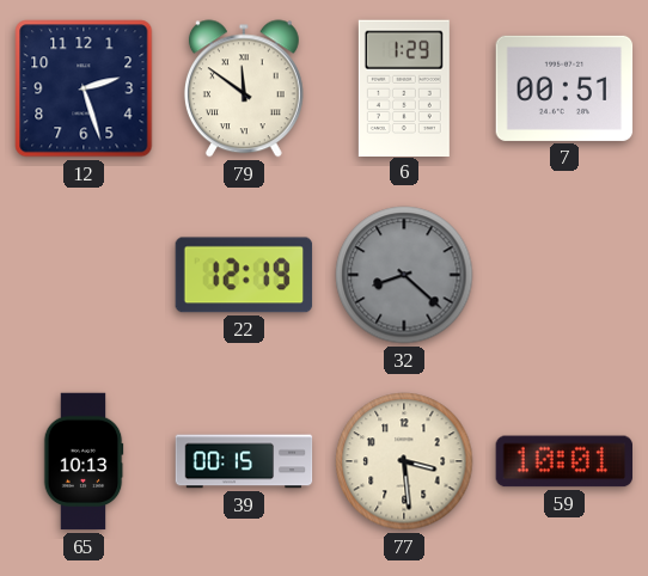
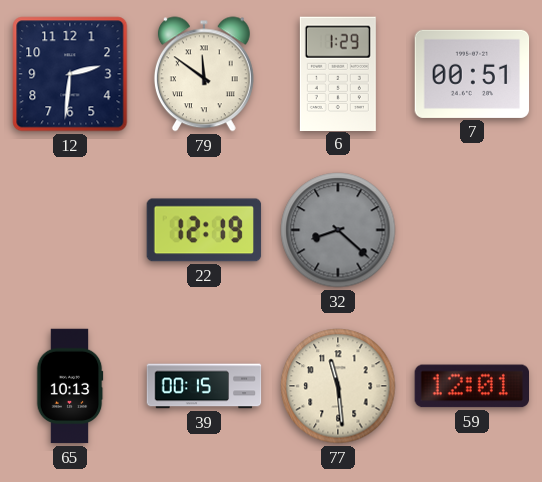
12: 2:27 -> 2:31
77: 3:29 -> 11:29
59: 10:01 -> 12:01
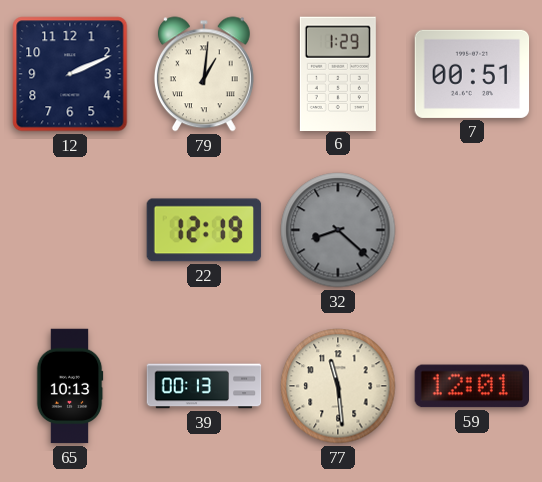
12: 2:31 -> 2:11
79: 11:51 -> 1:01
39: 00:15 -> 00:13
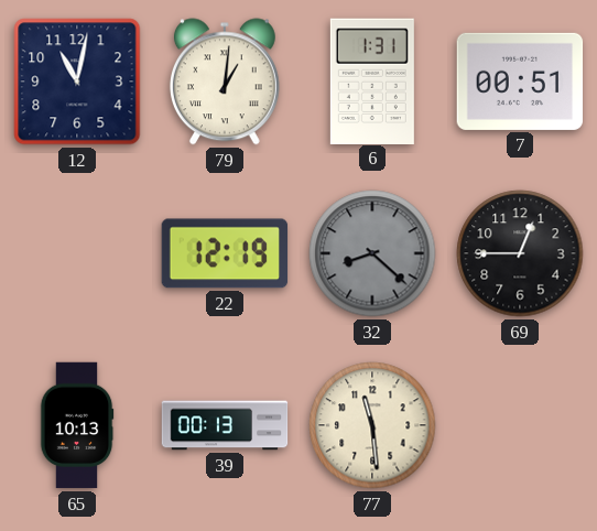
12: 2:11 -> 11:02
6: 1:29 -> 1:31
69: none -> 12:45
59: 12:01 -> none
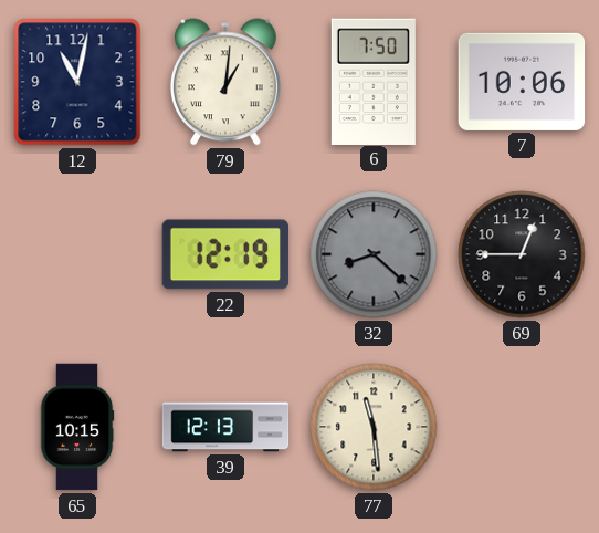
6: 1:31 -> 7:50
7: 00:51 -> 10:06
65: 10:13 -> 10:15
39: 00:13 -> 12:13
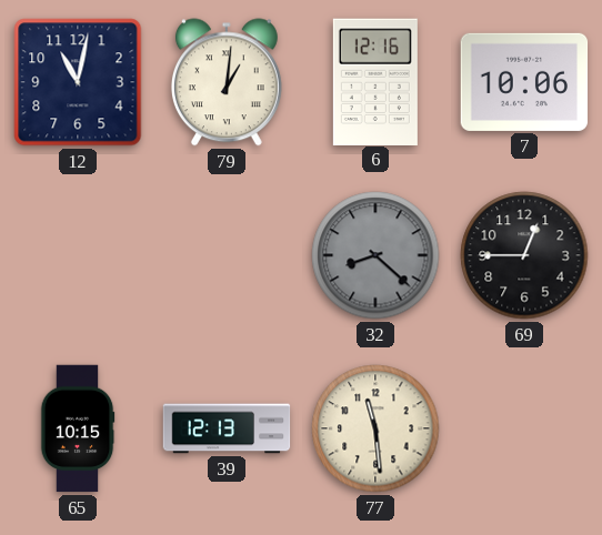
6: 7:50 -> 12:16
22: 12:19 -> none
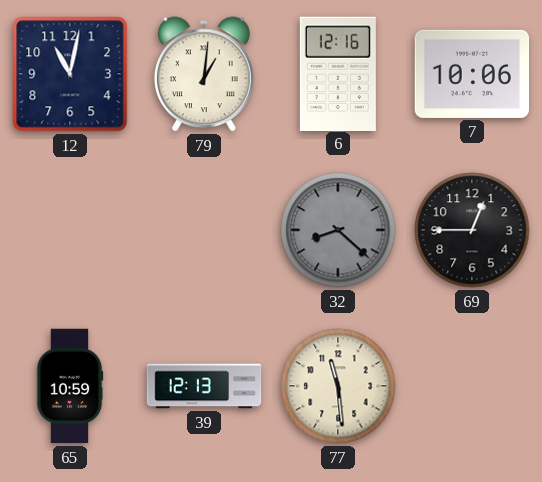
65: 10:15 -> 10:59
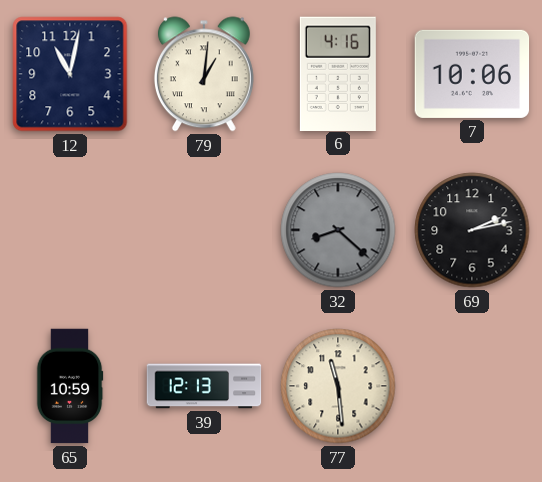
6: 12:16 -> 4:16
69: 12:45 -> 2:13
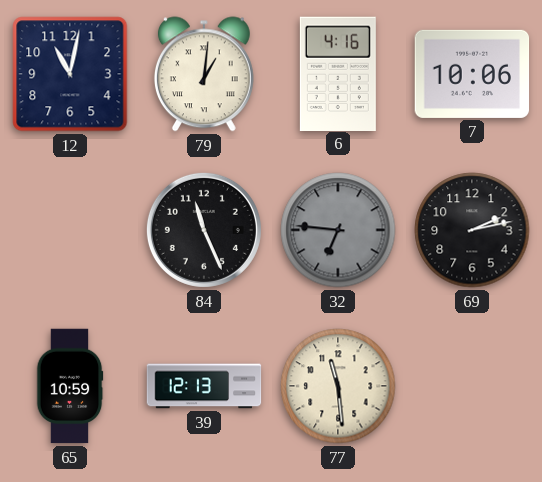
84: none -> 11:26
32: 8:22 -> 6:46
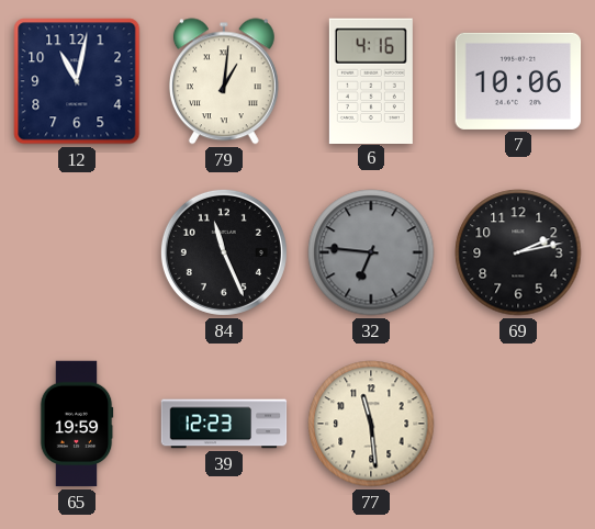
65: 10:59 -> 19:59
39: 12:13 -> 12:23
